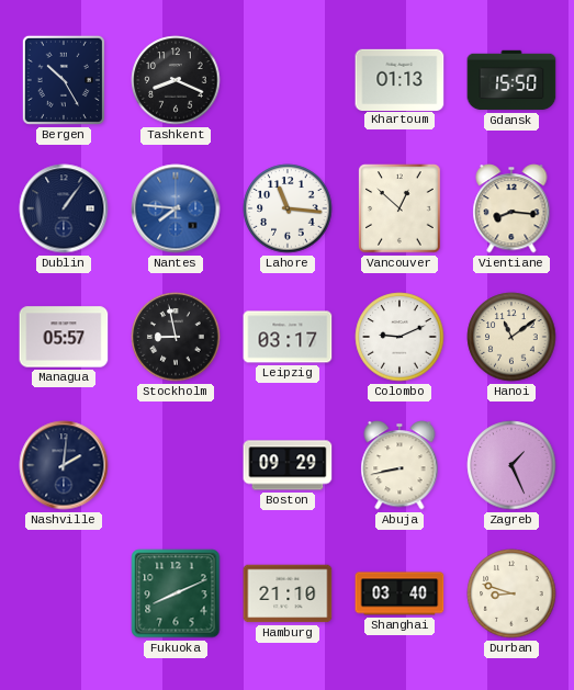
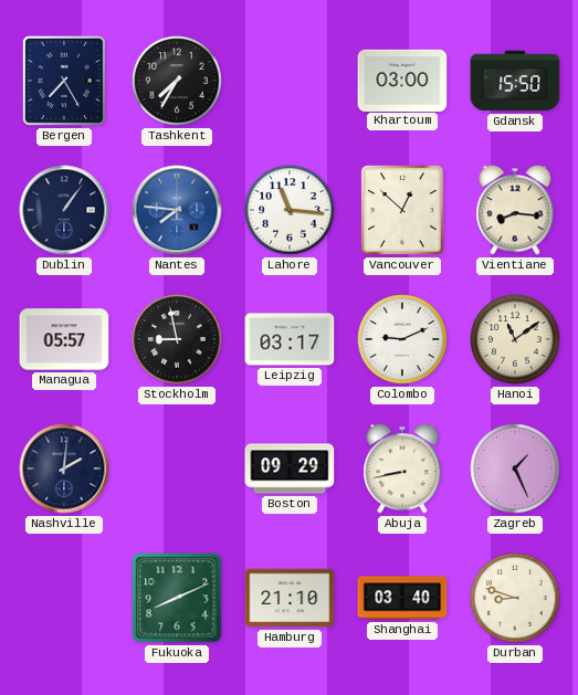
Bergen: 10:25 -> 7:25
Tashkent: 8:19 -> 7:35
Khartoum: 01:13 -> 03:00
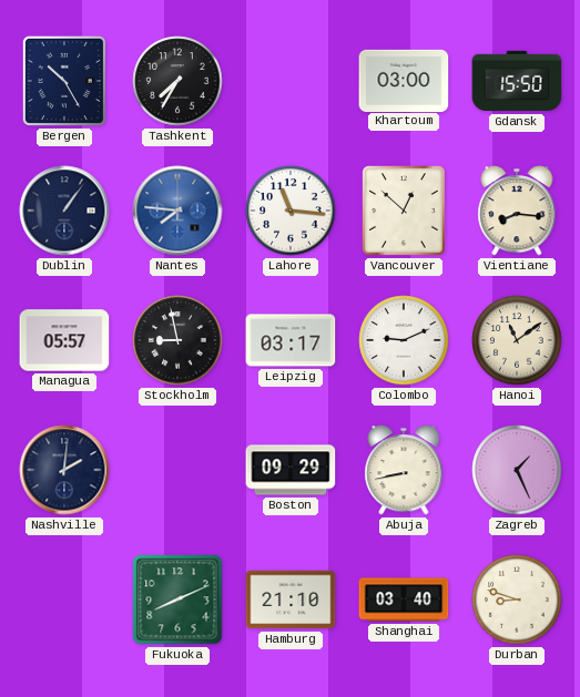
Bergen: 7:25 -> 10:25
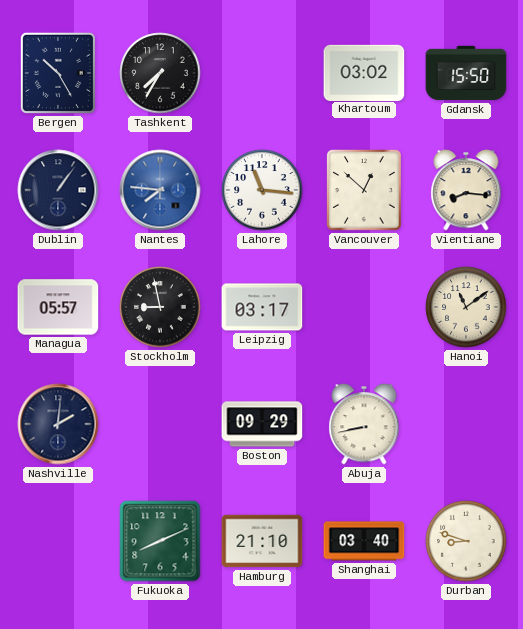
Khartoum: 03:00 -> 03:02
Colombo: 9:11 -> none
Zagreb: 1:26 -> none
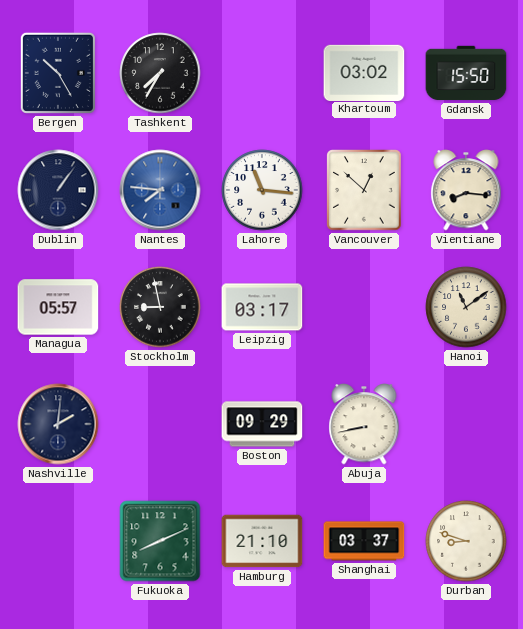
Shanghai: 03:40 -> 03:37
